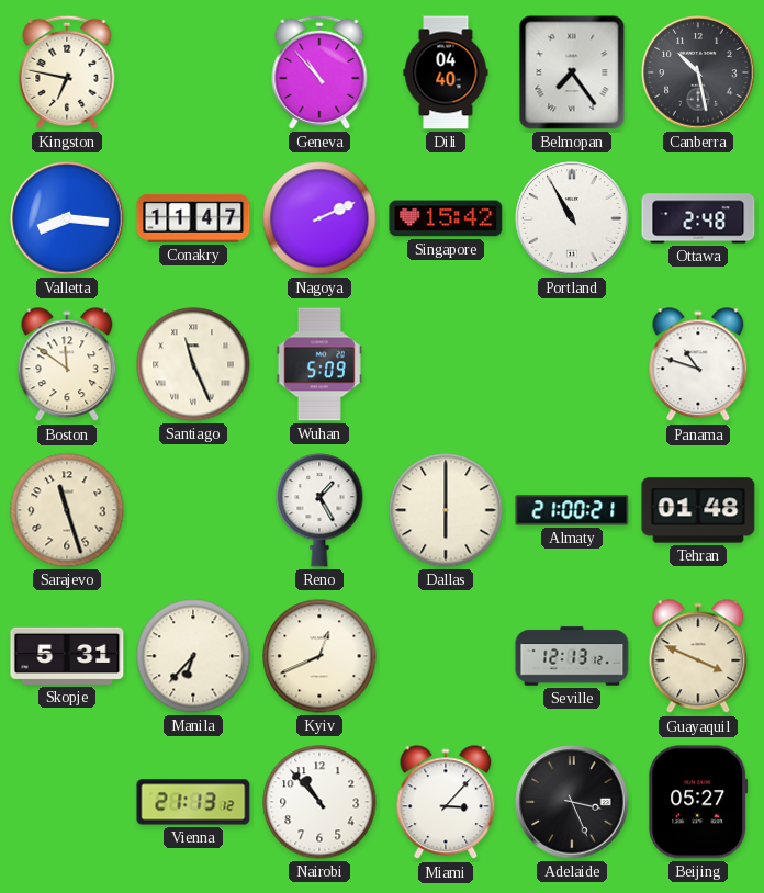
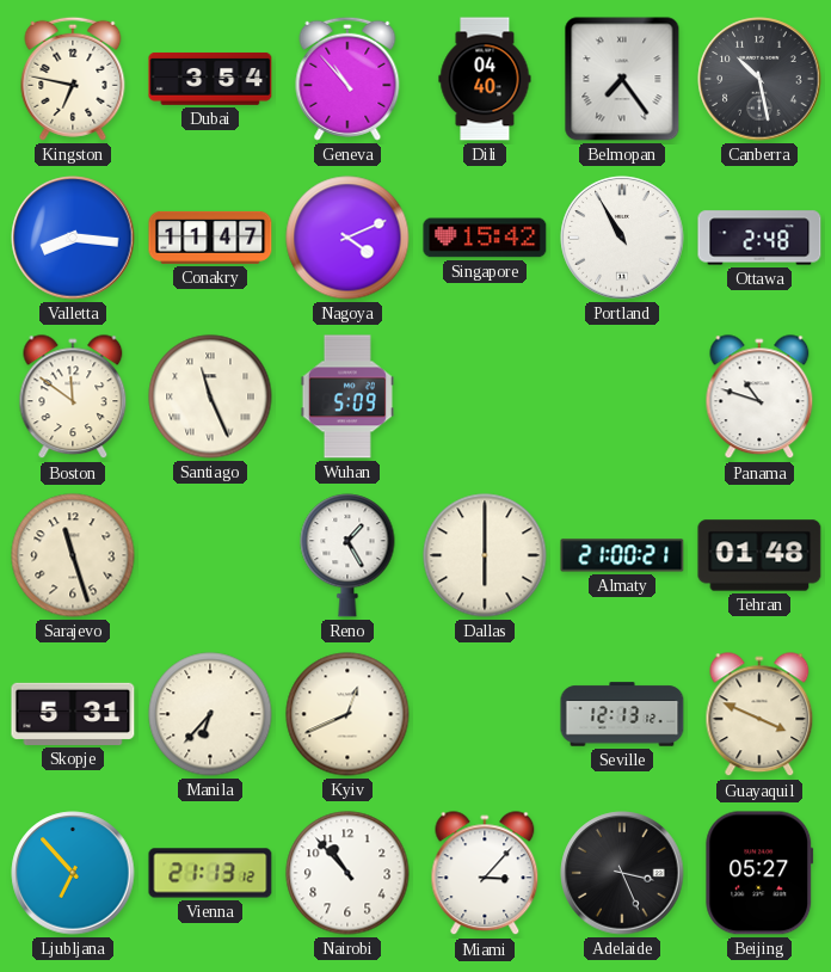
Dubai: none -> 3:54
Nagoya: 2:11 -> 4:11
Ljubljana: none -> 6:53
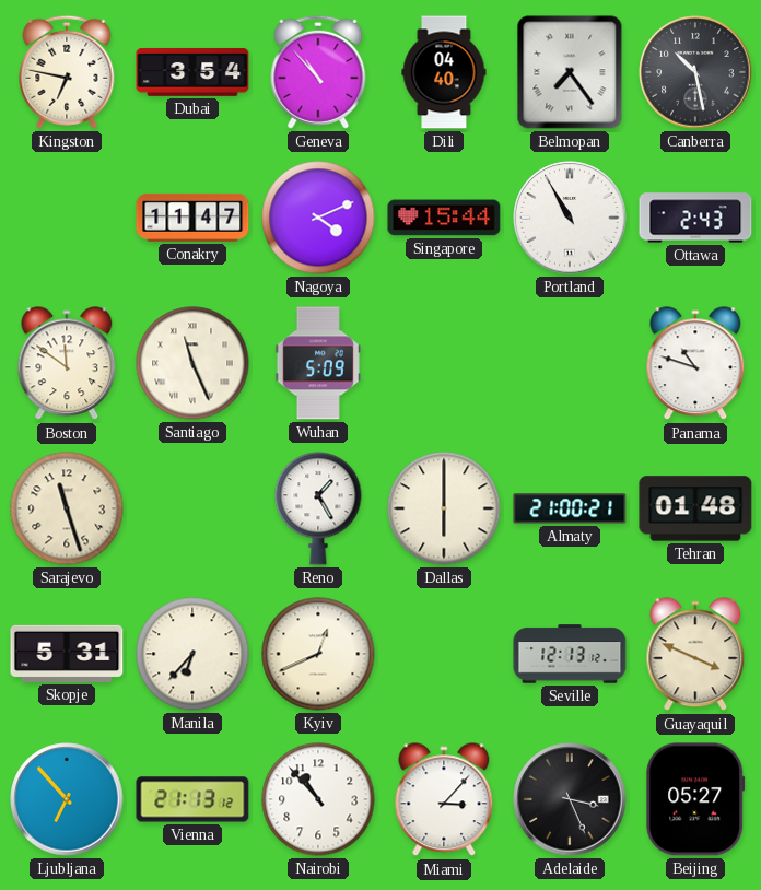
Valletta: 8:16 -> none
Singapore: 15:42 -> 15:44
Ottawa: 2:48 -> 2:43
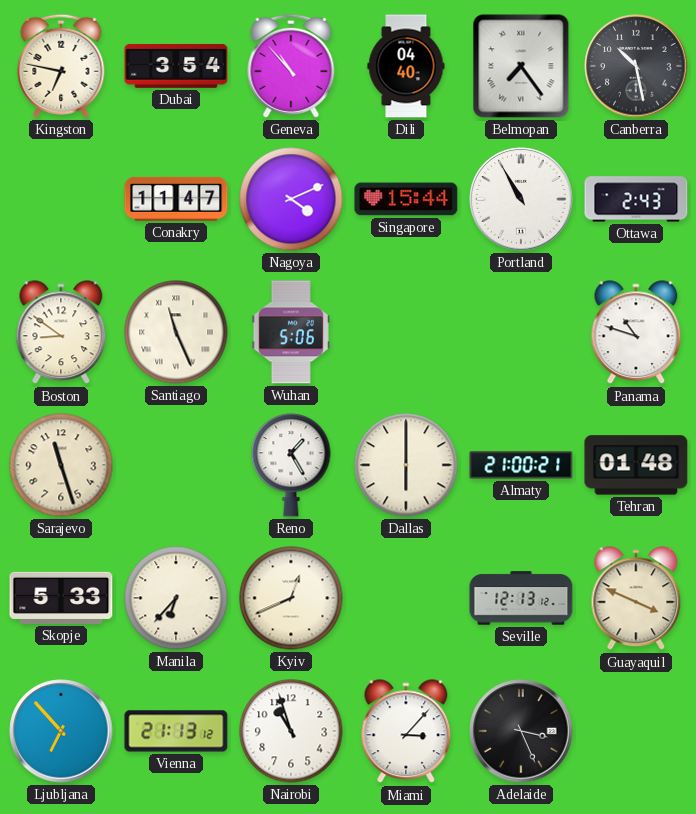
Boston: 11:51 -> 8:51
Wuhan: 5:09 -> 5:06
Skopje: 5:31 -> 5:33
Nairobi: 10:53 -> 10:57
Beijing: 05:27 -> none
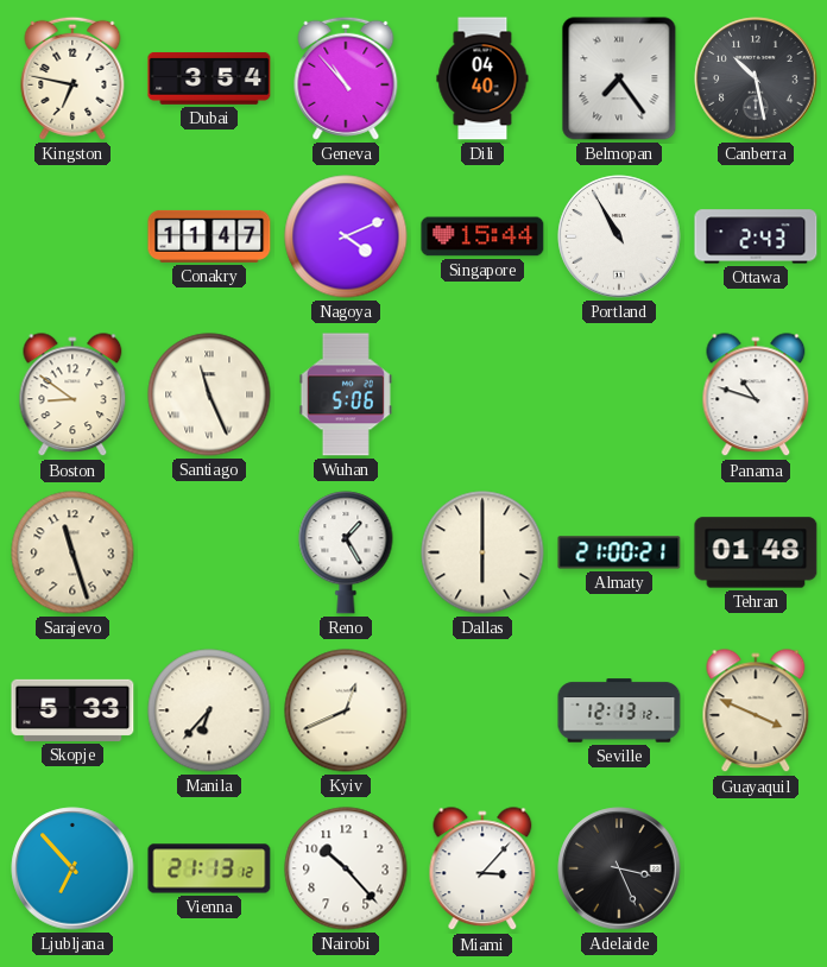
Nairobi: 10:57 -> 10:23
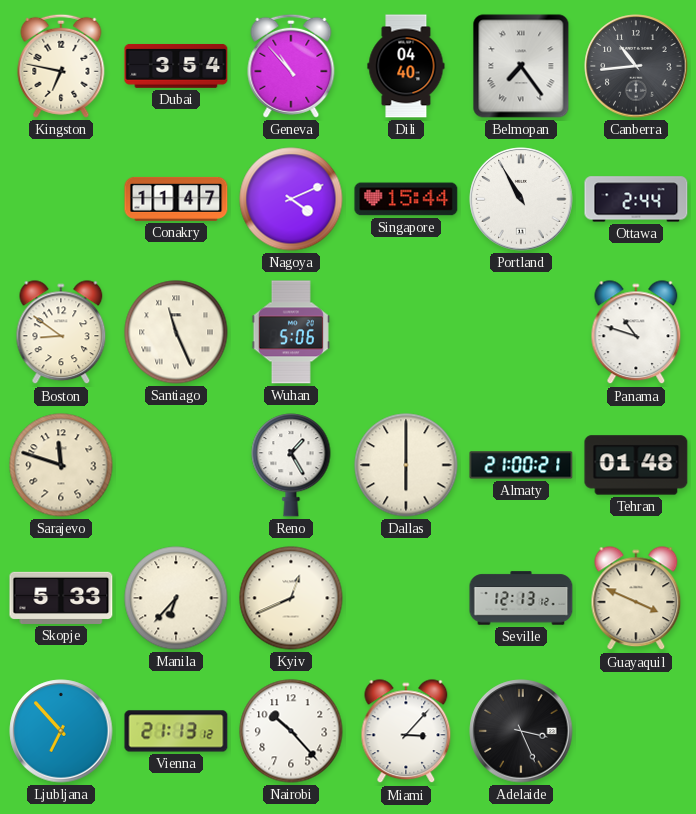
Canberra: 10:28 -> 10:44
Ottawa: 2:43 -> 2:44
Sarajevo: 11:27 -> 11:48
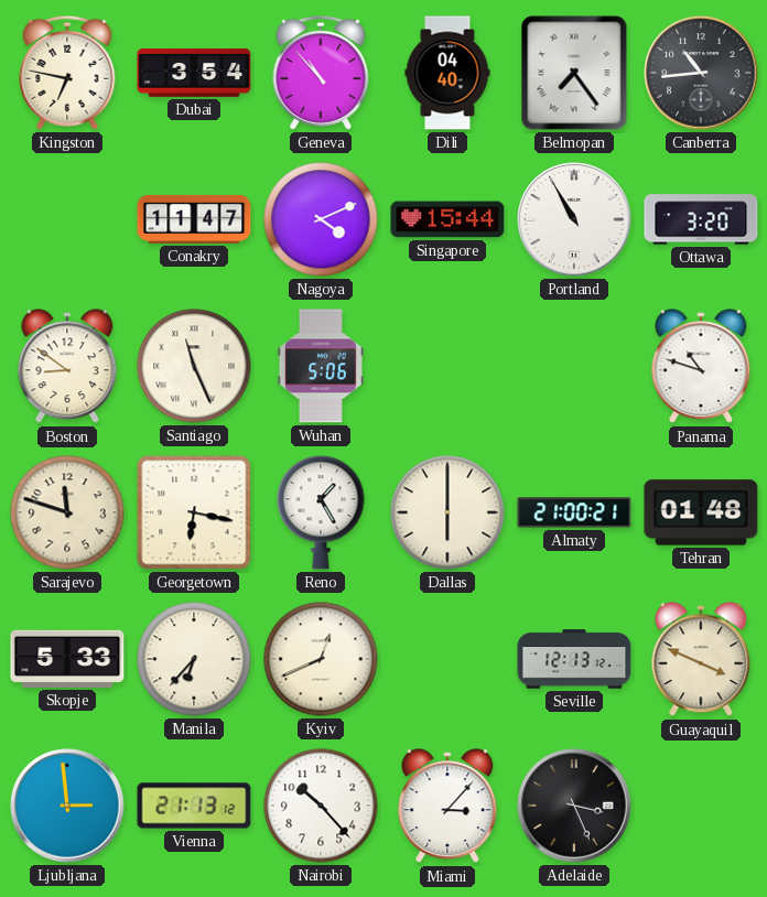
Ottawa: 2:44 -> 3:20
Georgetown: none -> 6:17
Ljubljana: 6:53 -> 2:59
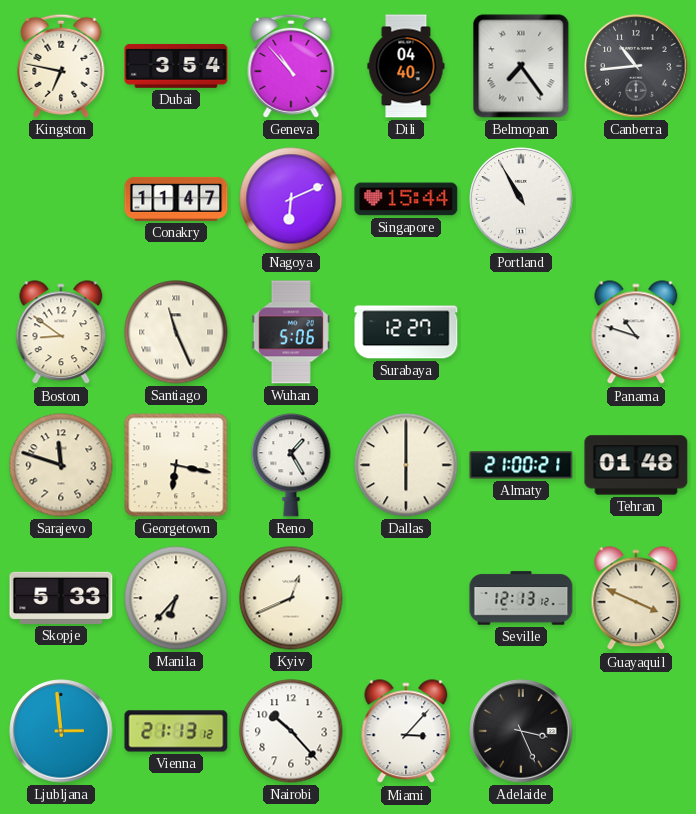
Nagoya: 4:11 -> 6:11
Ottawa: 3:20 -> none
Surabaya: none -> 12:27
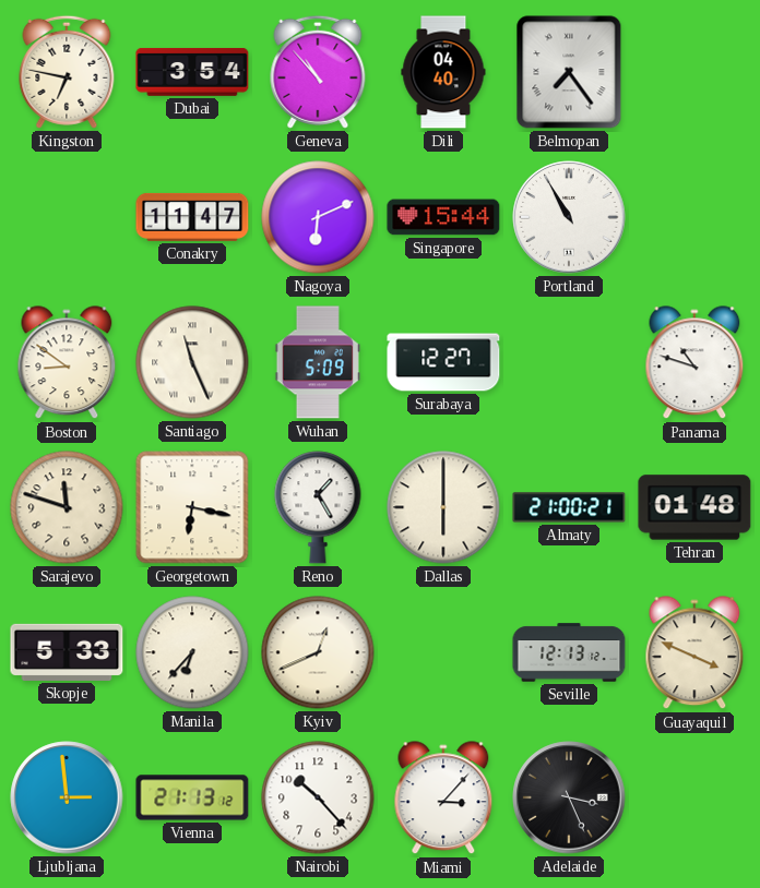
Canberra: 10:44 -> none
Wuhan: 5:06 -> 5:09
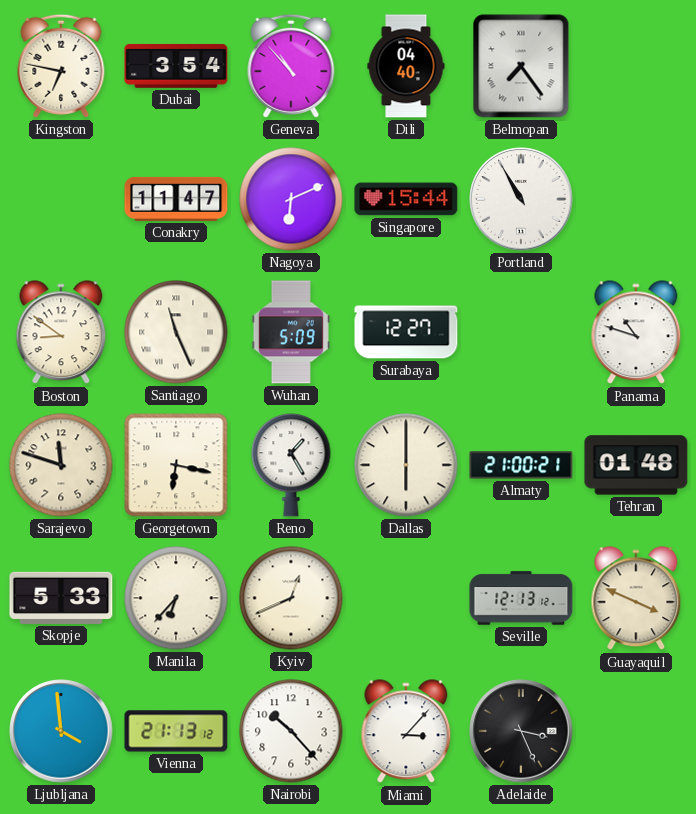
Ljubljana: 2:59 -> 3:59
